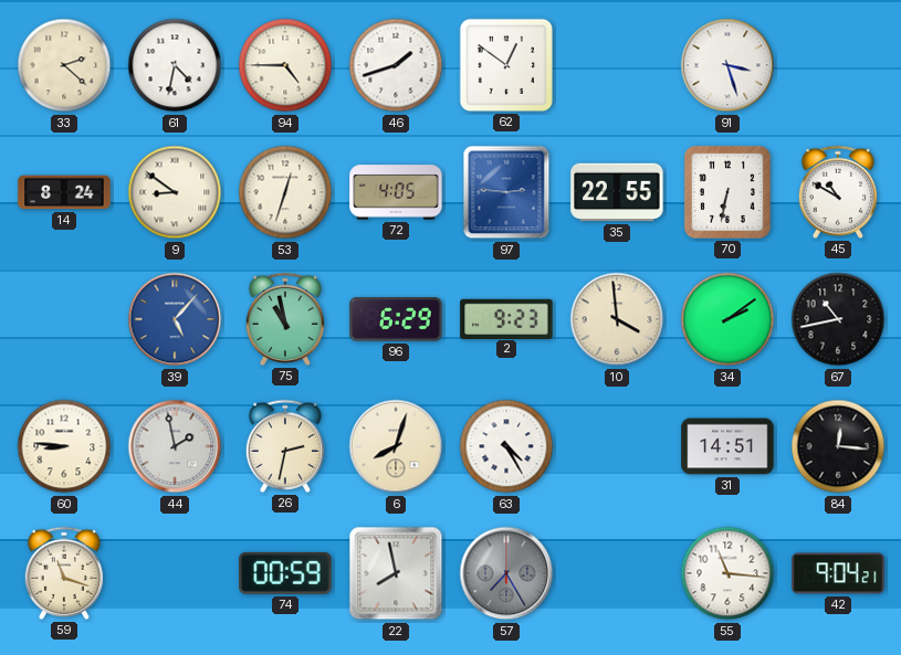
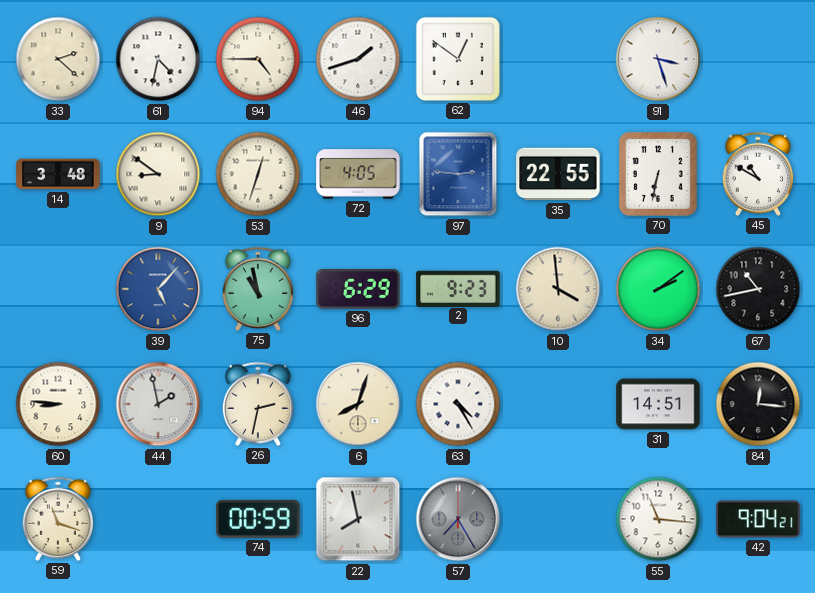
14: 8:24 -> 3:48
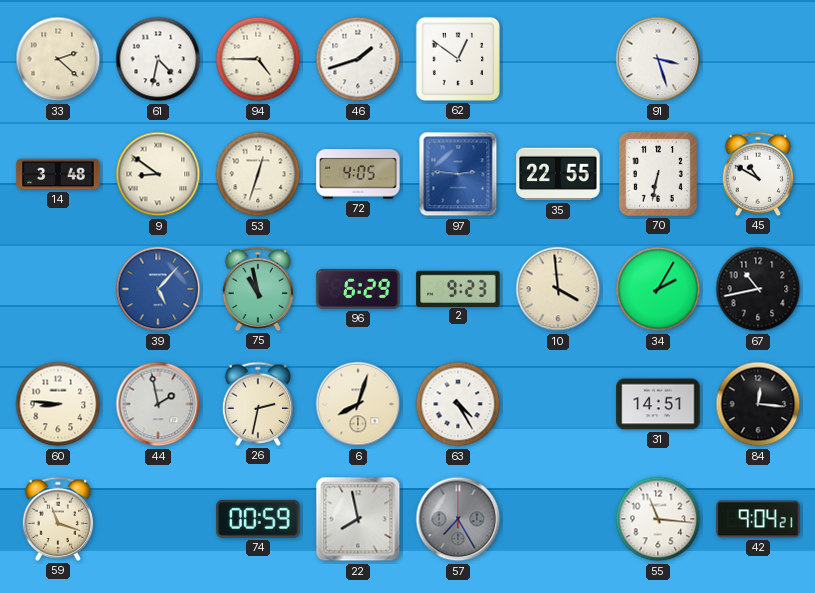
34: 2:09 -> 2:05
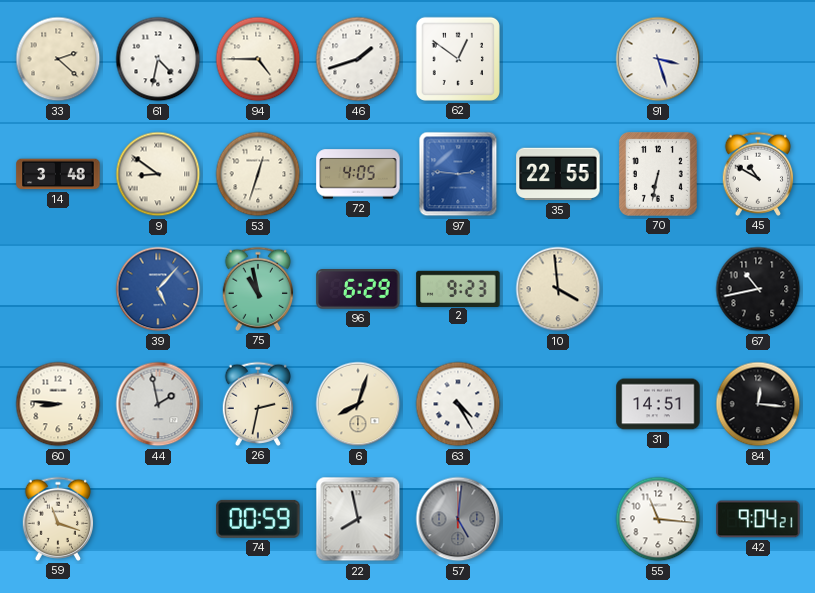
34: 2:05 -> none
57: 7:25 -> 5:01
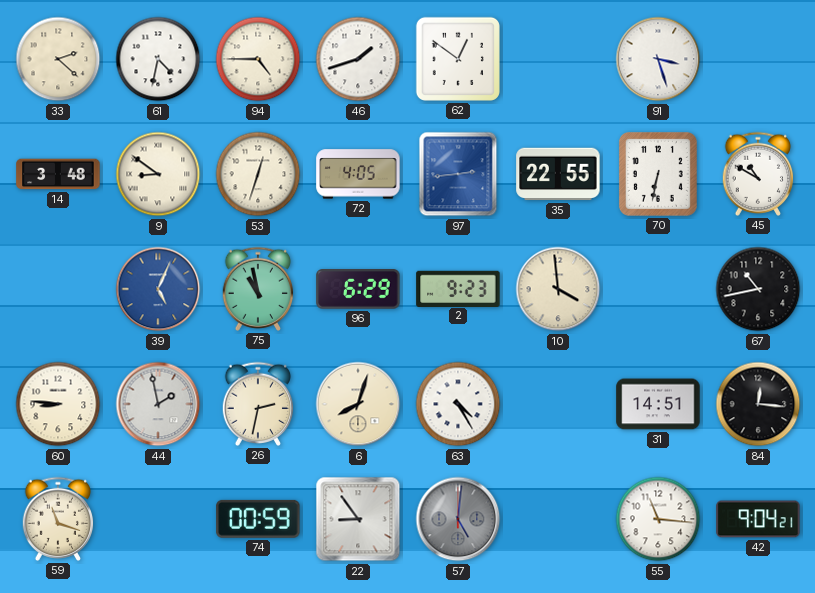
97: 2:46 -> 2:44
39: 5:07 -> 5:04
22: 7:58 -> 8:54
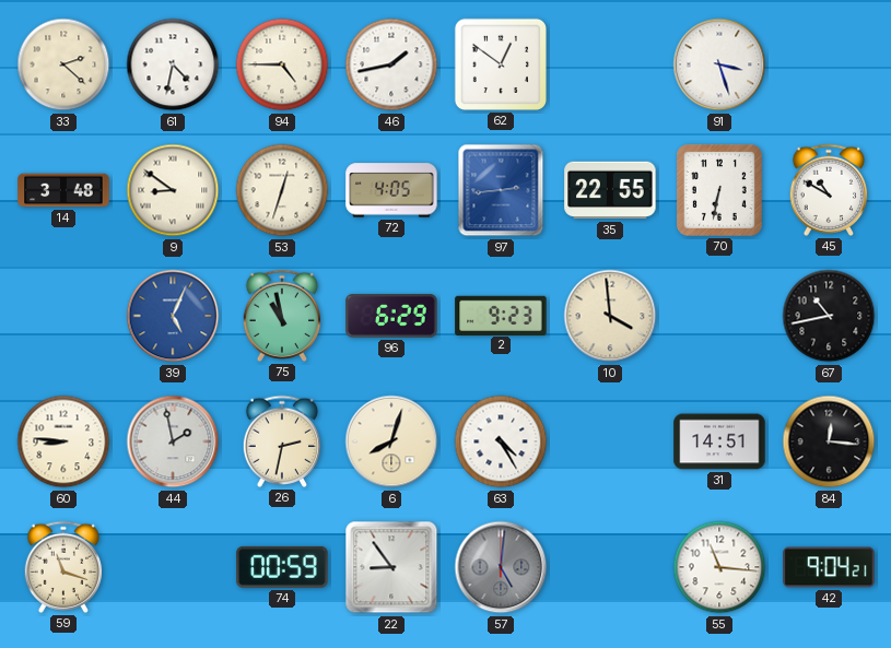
46: 1:42 -> 1:43
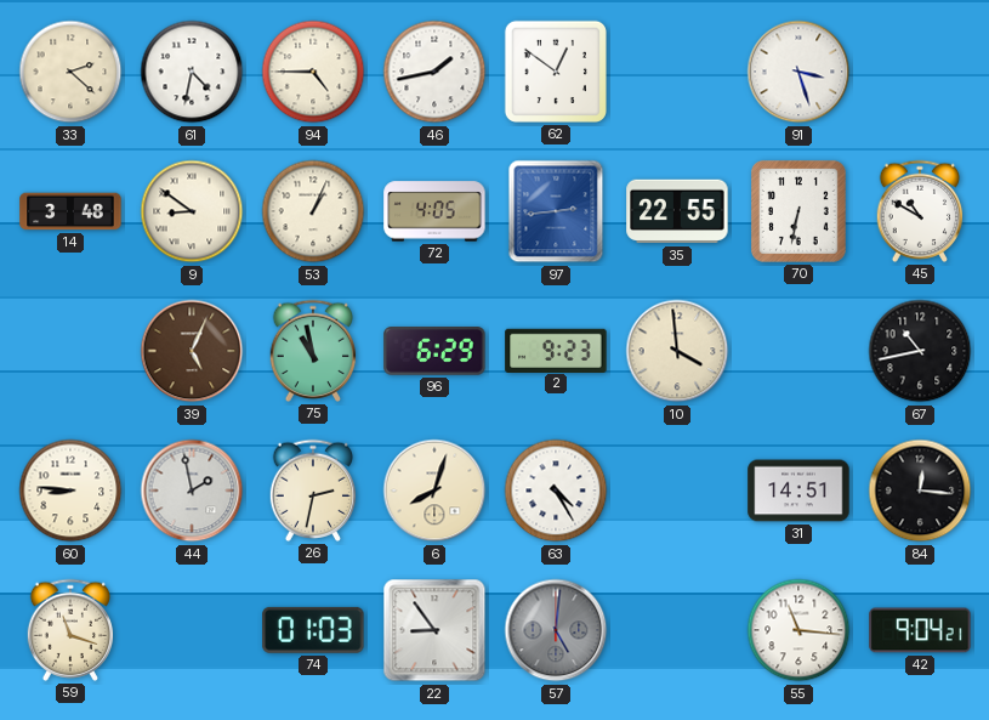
53: 12:33 -> 1:04
39 dial: blue -> brown
74: 00:59 -> 01:03
